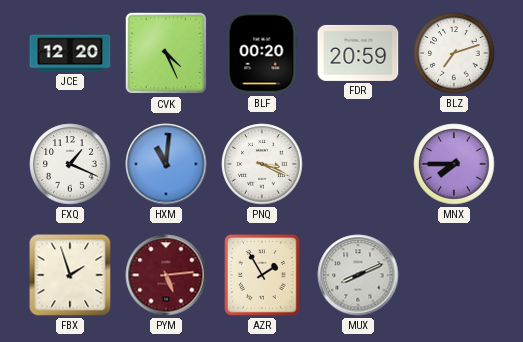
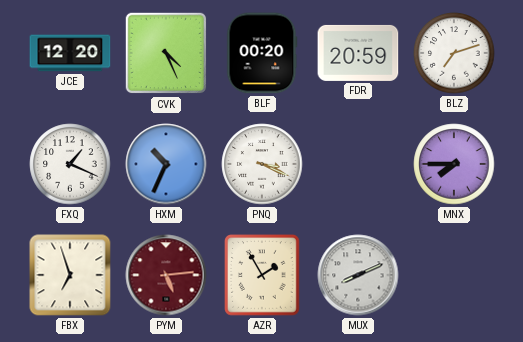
HXM: 11:01 -> 10:34
FBX: 1:57 -> 6:57
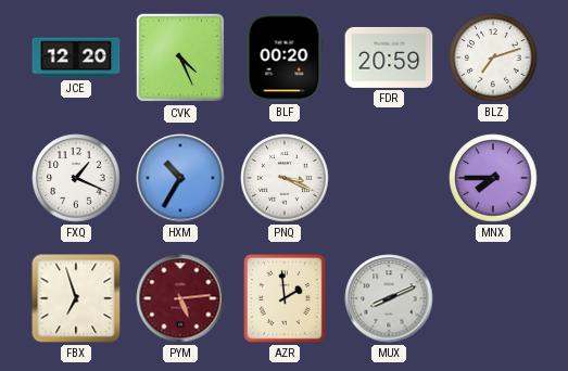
HXM: 10:34 -> 10:35
AZR: 1:55 -> 1:59
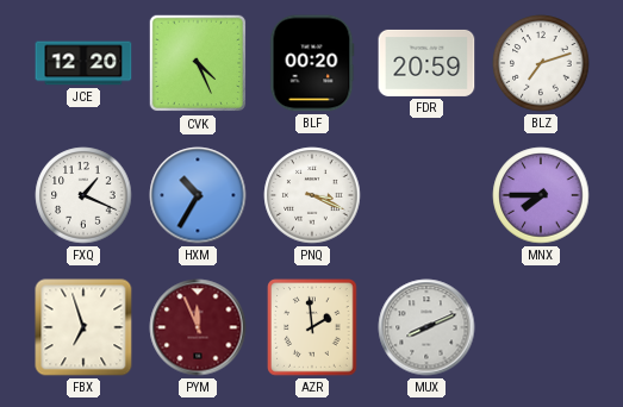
PYM: 5:14 -> 11:56
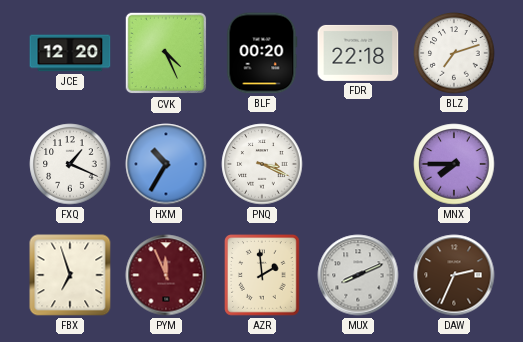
FDR: 20:59 -> 22:18
DAW: none -> 2:34
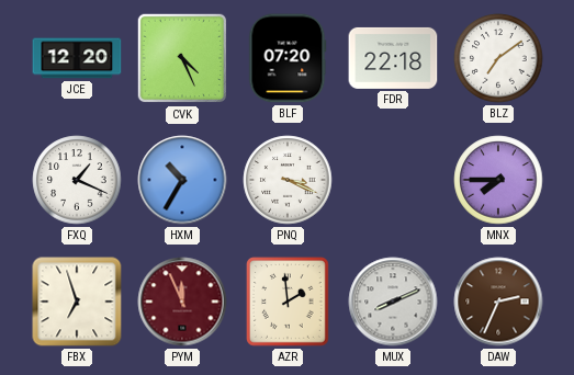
BLF: 00:20 -> 07:20
BLZ: 7:12 -> 7:09
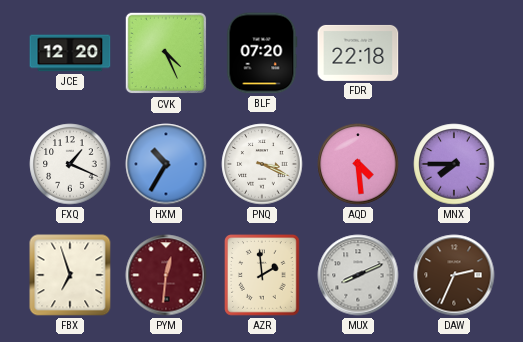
BLZ: 7:09 -> none
AQD: none -> 4:29
PYM: 11:56 -> 12:31
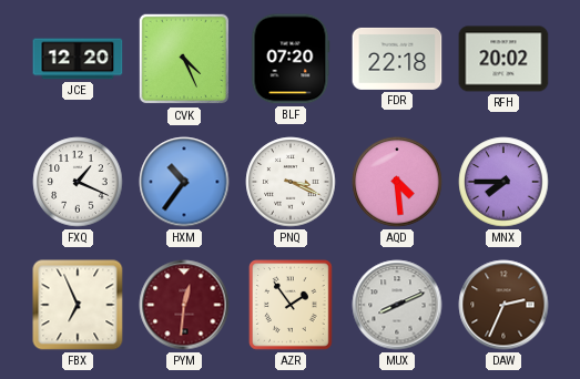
RFH: none -> 20:02
HXM: 10:35 -> 10:36
FBX: 6:57 -> 6:56
AZR: 1:59 -> 1:54
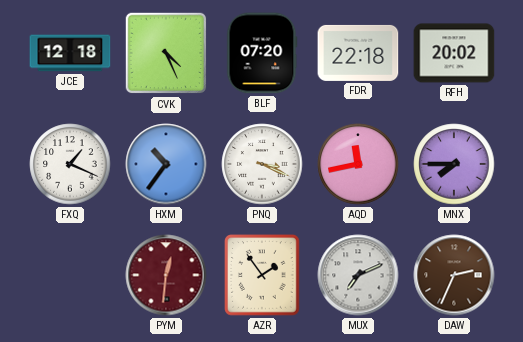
JCE: 12:20 -> 12:18
AQD: 4:29 -> 11:43
FBX: 6:56 -> none
MUX: 8:11 -> 7:11
